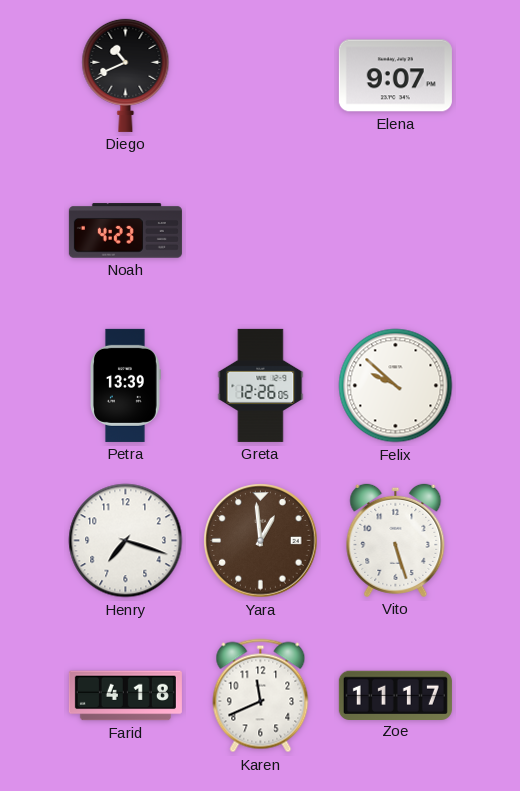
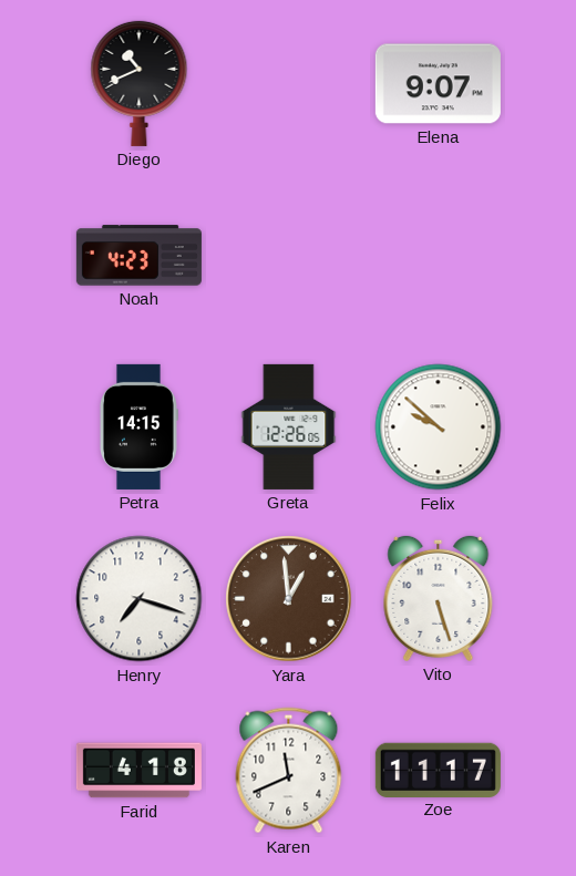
Petra: 13:39 -> 14:15
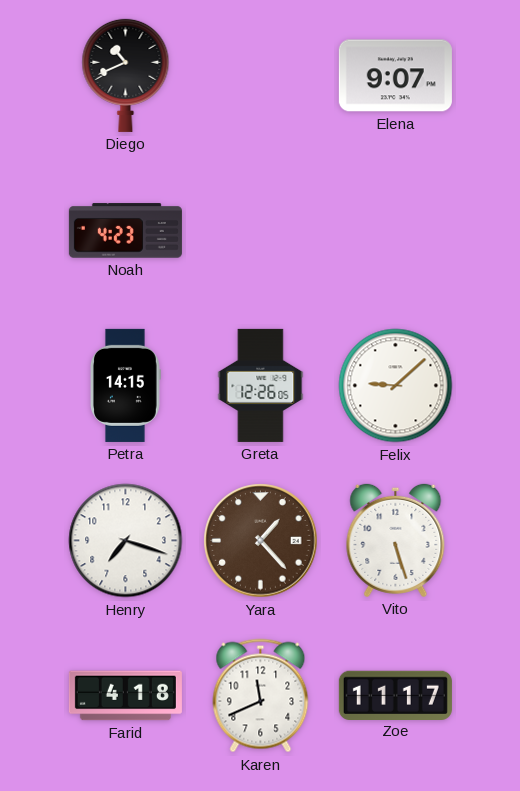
Felix: 9:52 -> 9:08
Yara: 12:59 -> 1:23
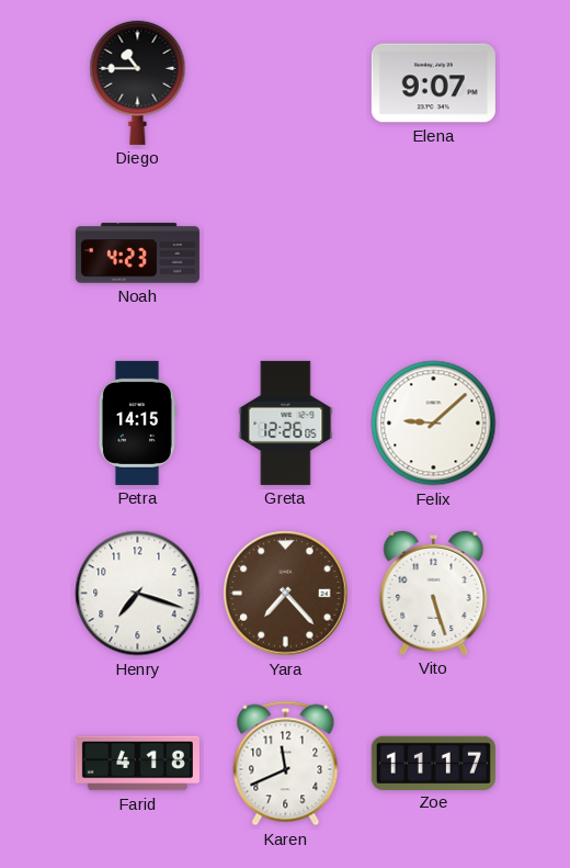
Diego: 10:41 -> 10:45
Yara: 1:23 -> 7:23
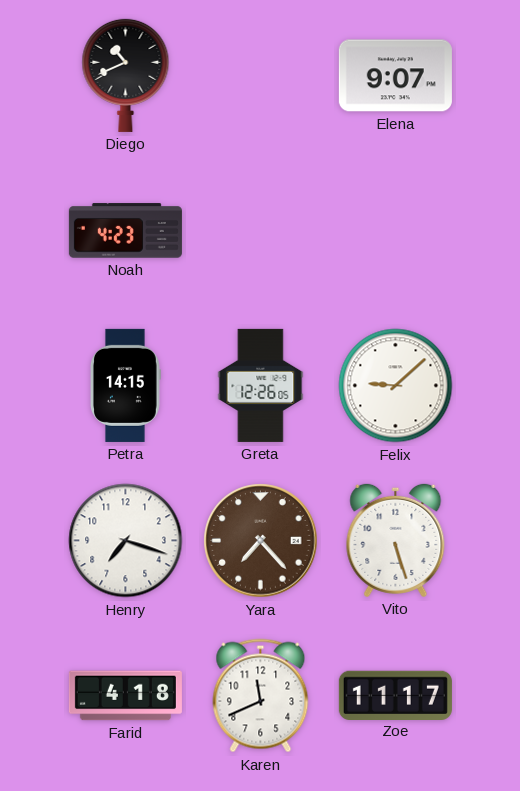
Diego: 10:45 -> 10:41
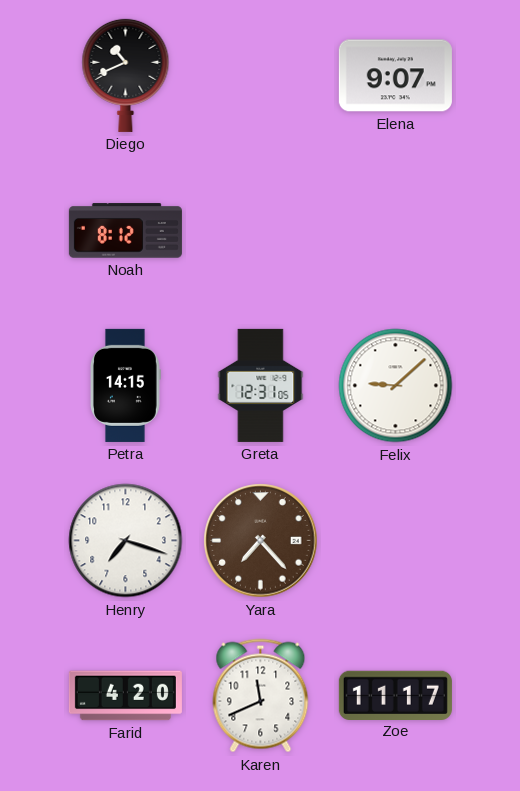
Noah: 4:23 -> 8:12
Greta: 12:26 -> 12:31
Vito: 5:27 -> none
Farid: 4:18 -> 4:20
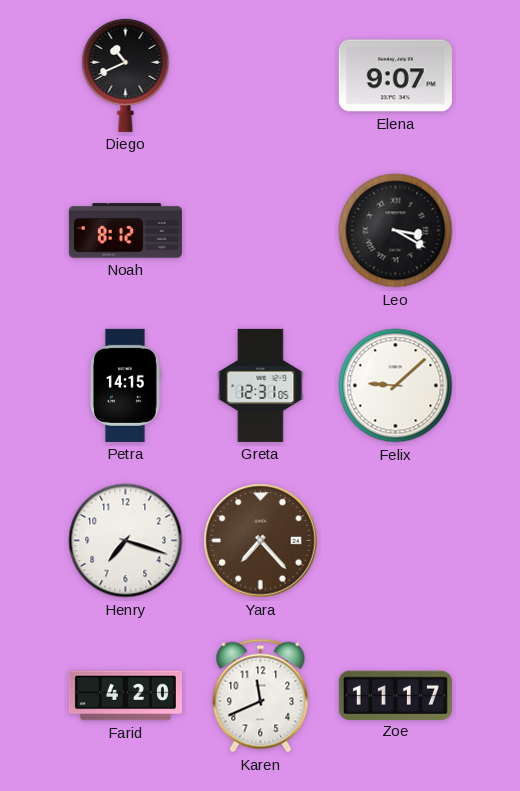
Leo: none -> 3:20
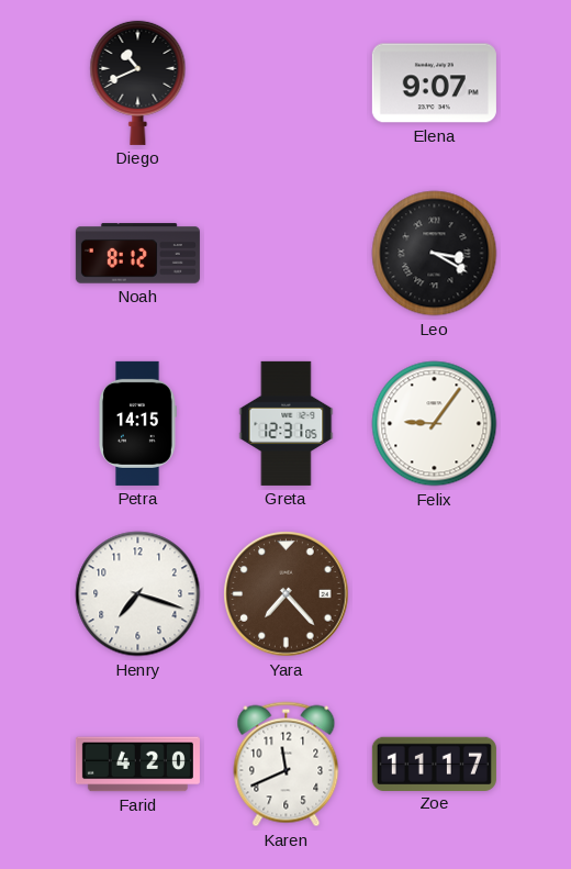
Felix: 9:08 -> 9:06
